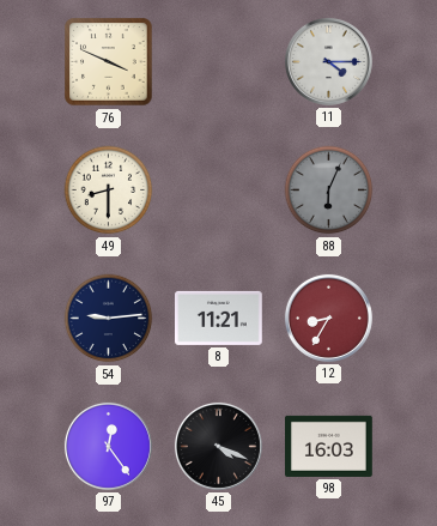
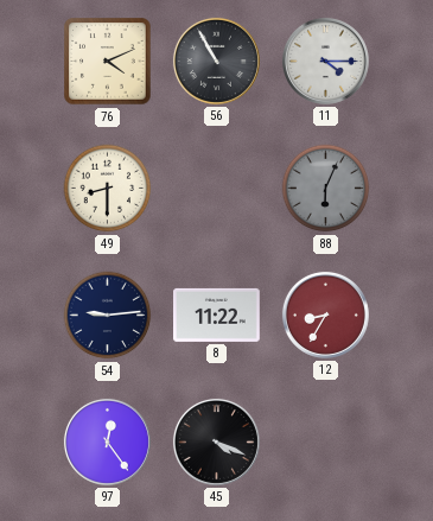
76: 3:49 -> 4:11
56: none -> 10:55
8: 11:21 -> 11:22
98: 16:03 -> none
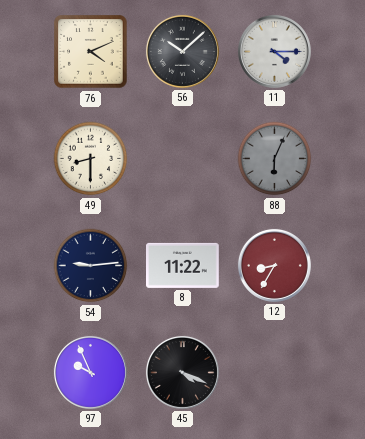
56: 10:55 -> 10:08
97: 12:24 -> 9:56
